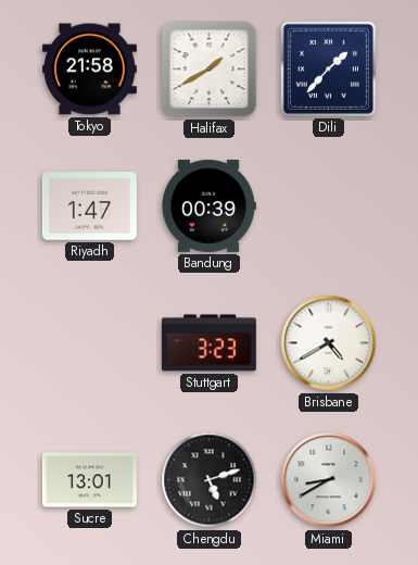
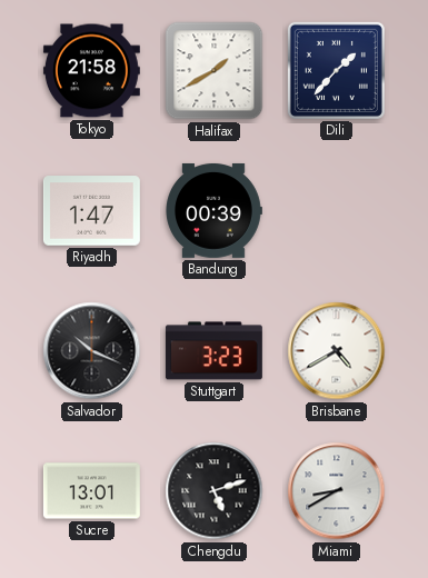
Salvador: none -> 10:19
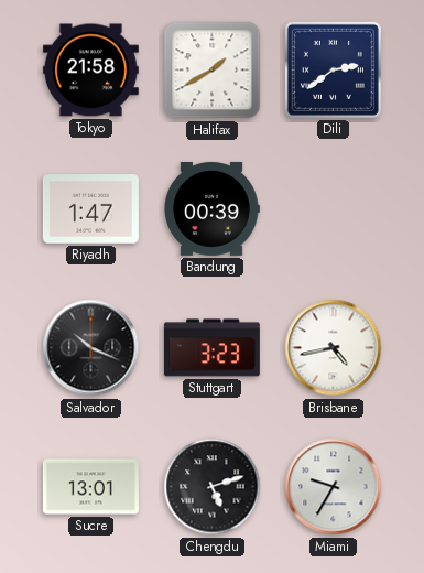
Dili: 1:37 -> 2:39
Brisbane: 4:40 -> 4:43
Miami: 8:40 -> 9:35
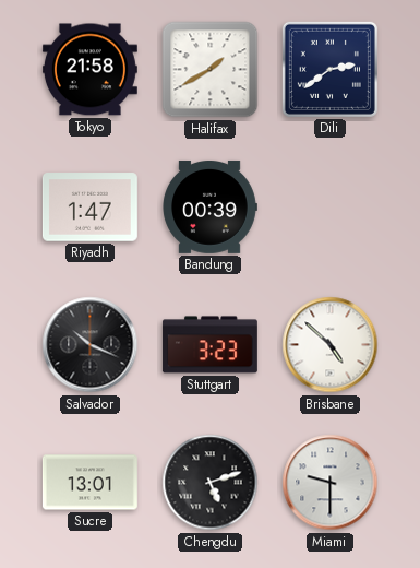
Brisbane: 4:43 -> 4:52
Miami: 9:35 -> 9:30
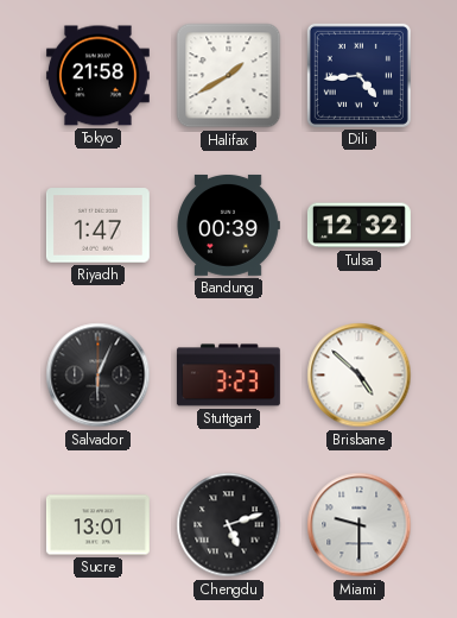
Dili: 2:39 -> 4:44
Tulsa: none -> 12:32
Salvador: 10:19 -> 6:04
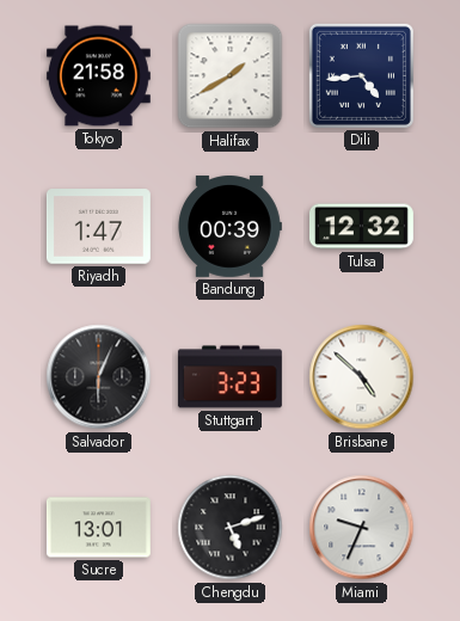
Miami: 9:30 -> 9:34
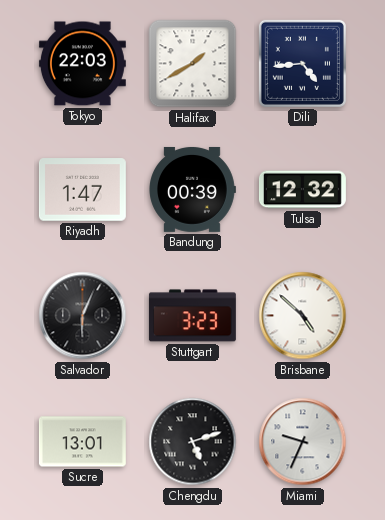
Tokyo: 21:58 -> 22:03
